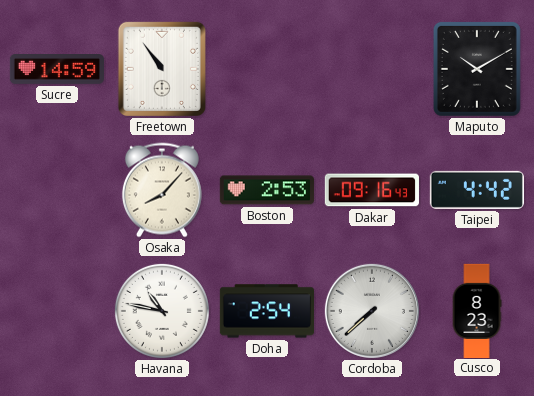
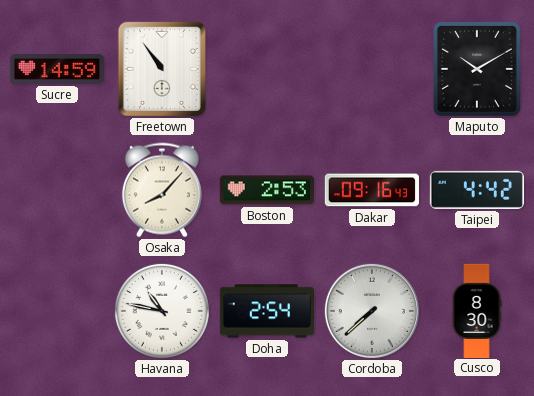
Cusco: 8:23 -> 8:30
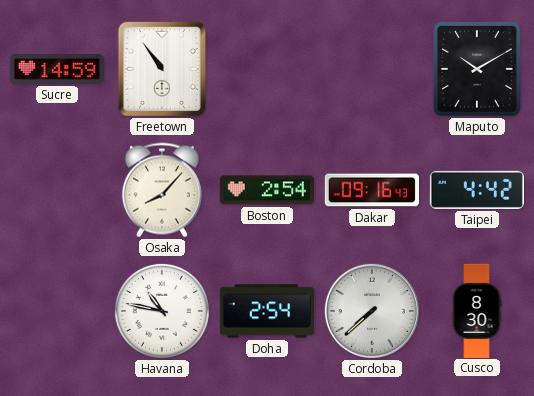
Boston: 2:53 -> 2:54
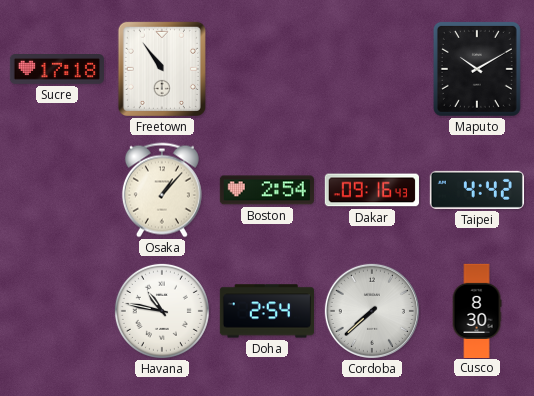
Sucre: 14:59 -> 17:18
Osaka: 8:07 -> 1:07
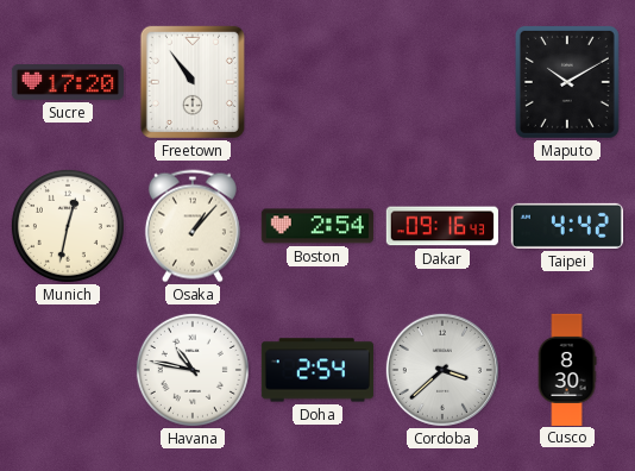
Sucre: 17:18 -> 17:20
Munich: none -> 12:32
Cordoba: 7:38 -> 3:38
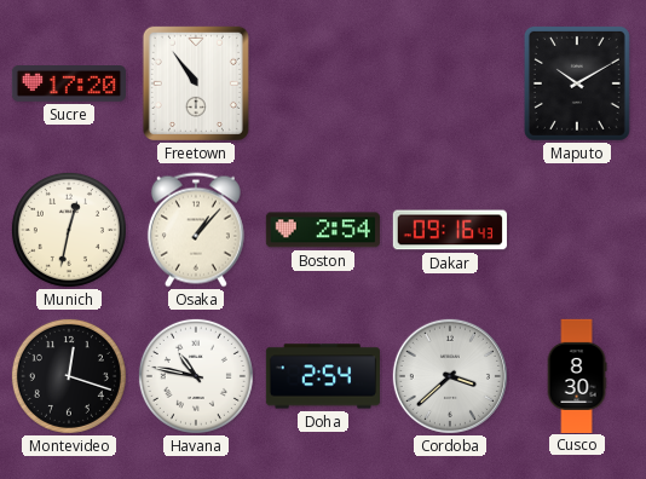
Taipei: 4:42 -> none
Montevideo: none -> 12:18
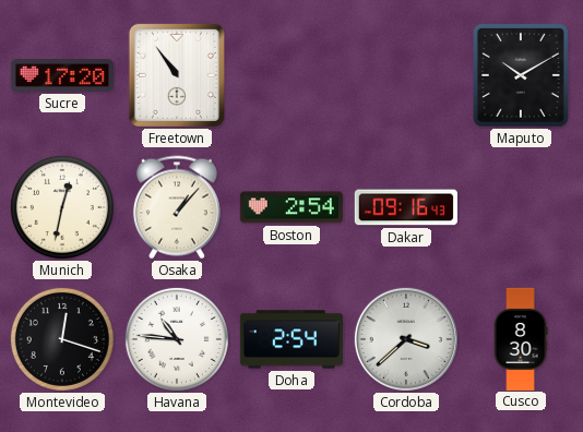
Havana: 10:47 -> 10:46
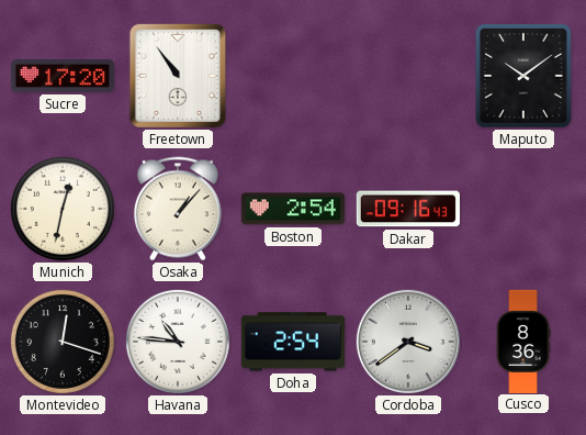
Maputo: 10:10 -> 10:09
Cordoba: 3:38 -> 3:39
Cusco: 8:30 -> 8:36
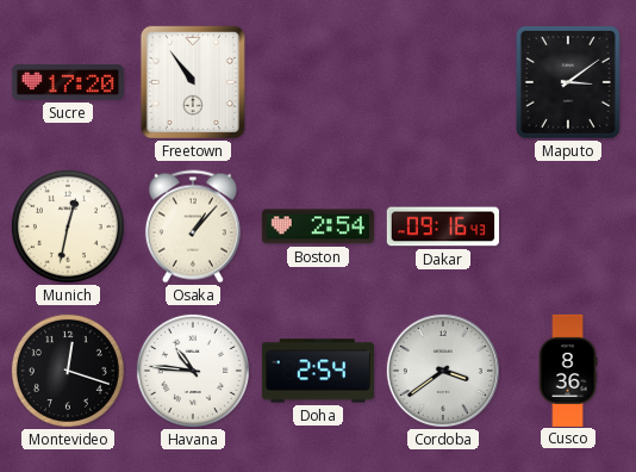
Maputo: 10:09 -> 3:09
